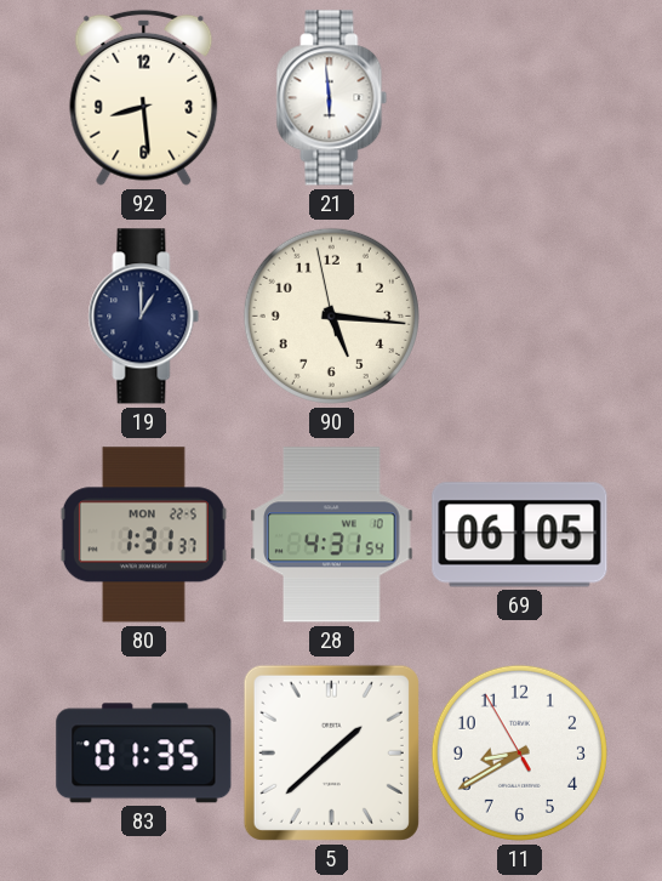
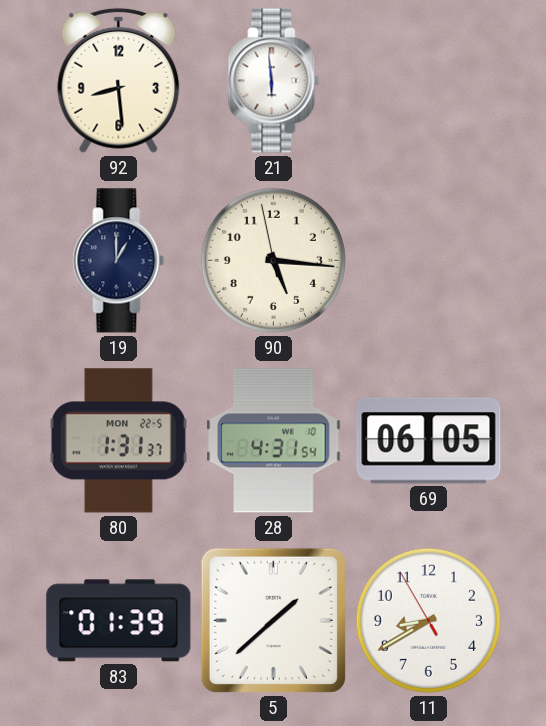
83: 01:35 -> 01:39
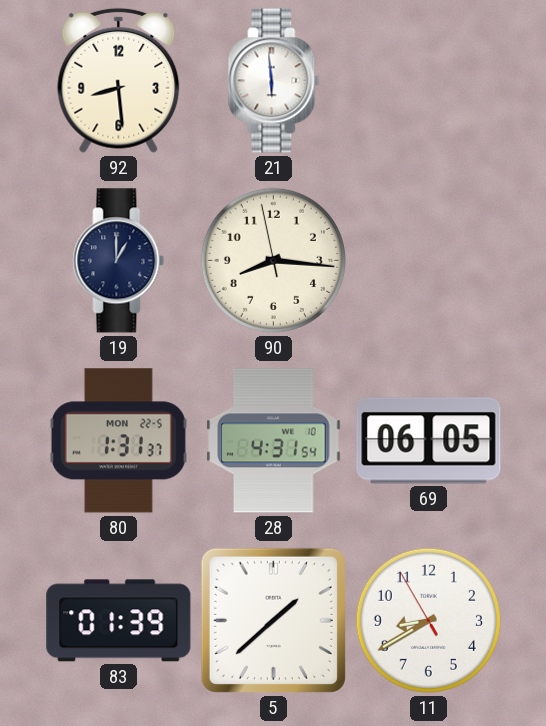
90: 5:15 -> 8:15
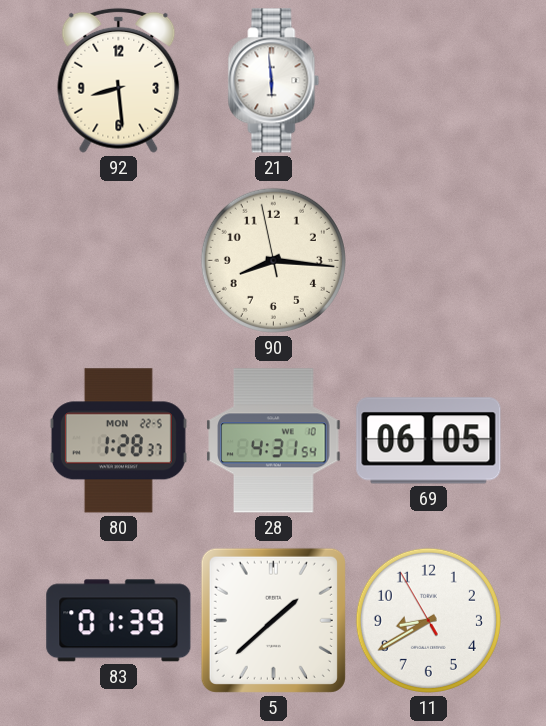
19: 1:00 -> none
80: 1:31 -> 1:28
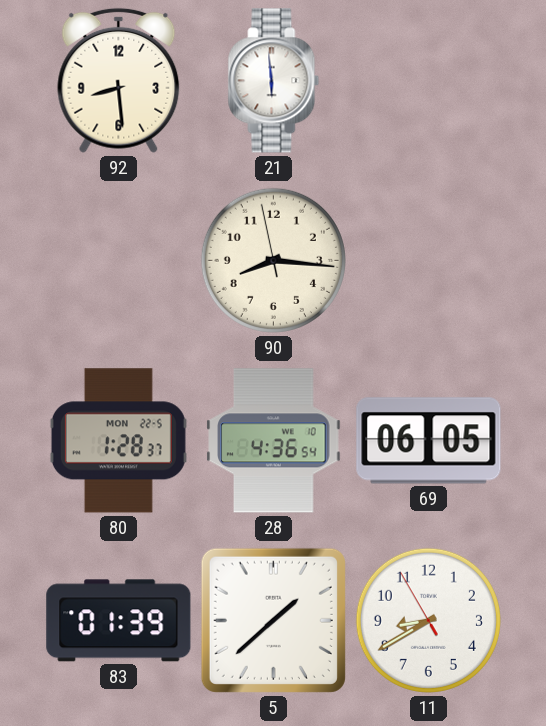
28: 4:31 -> 4:36
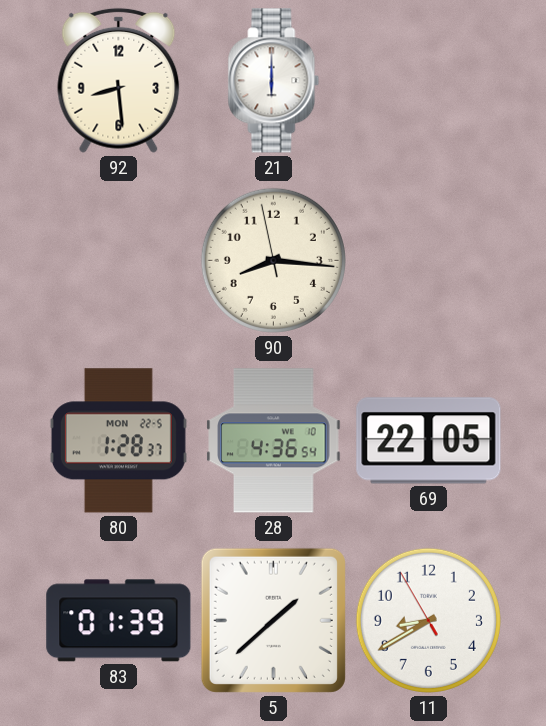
21: 5:59 -> 6:00
69: 06:05 -> 22:05
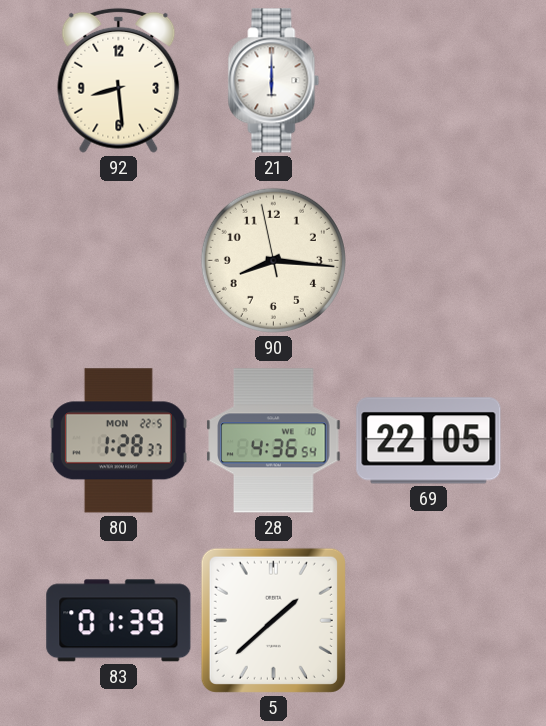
11: 8:39 -> none
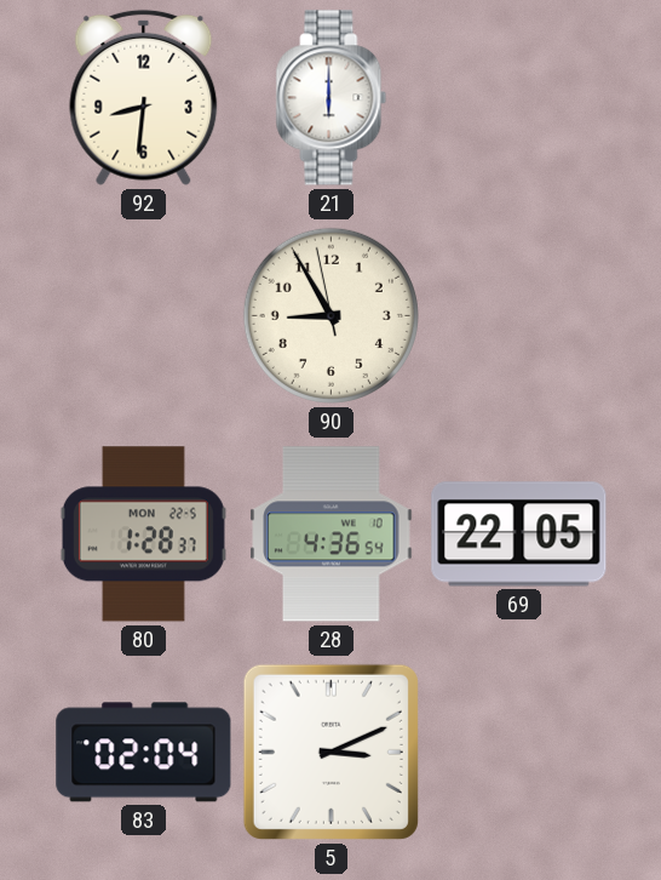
92: 8:29 -> 8:31
90: 8:15 -> 8:54
83: 01:39 -> 02:04
5: 1:38 -> 3:11
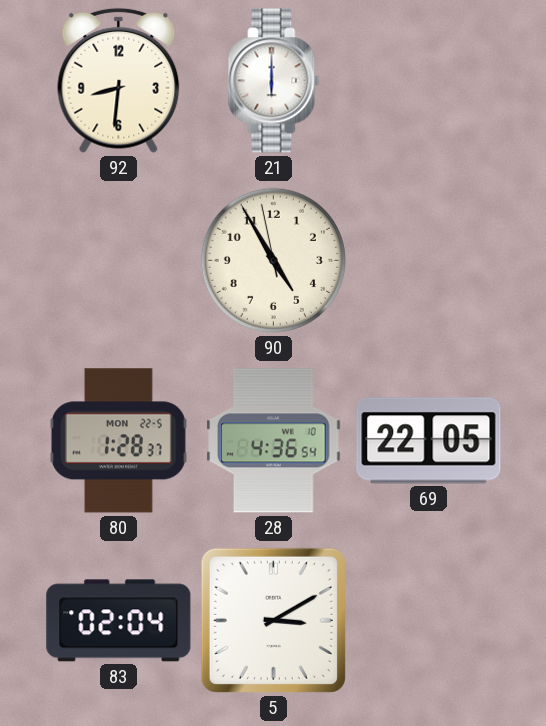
90: 8:54 -> 4:54
5: 3:11 -> 3:10
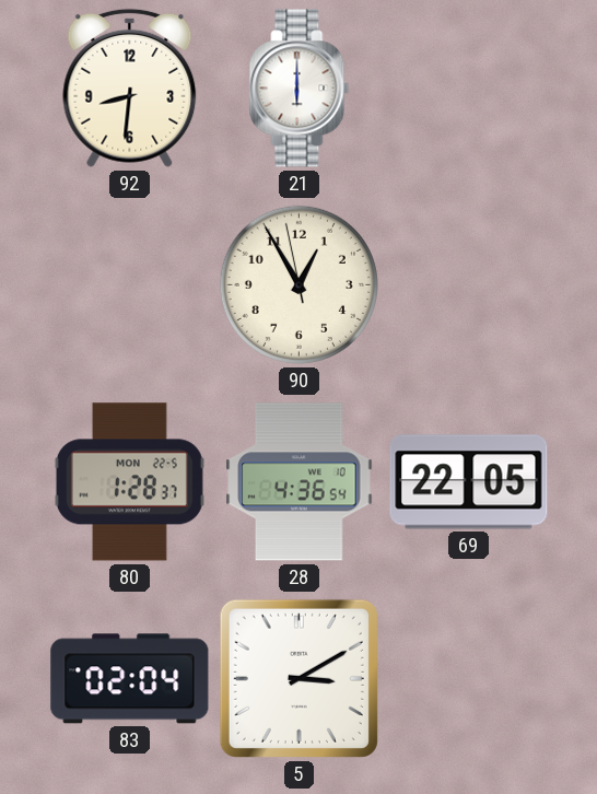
90: 4:54 -> 12:54
